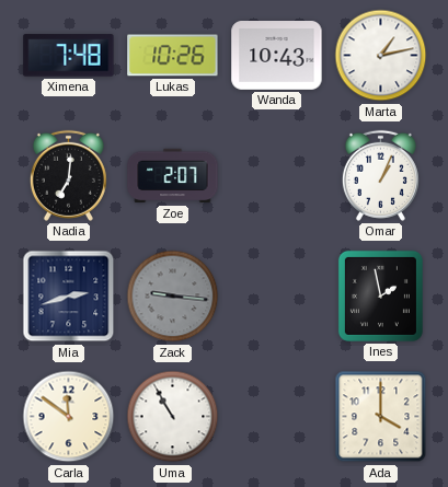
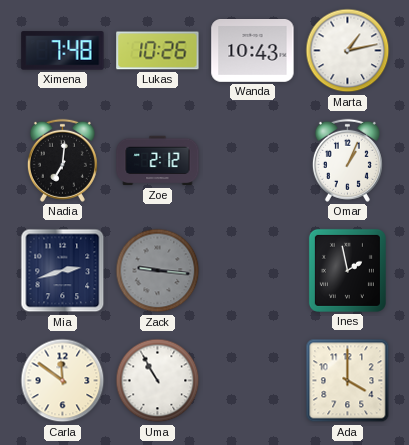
Zoe: 2:07 -> 2:12
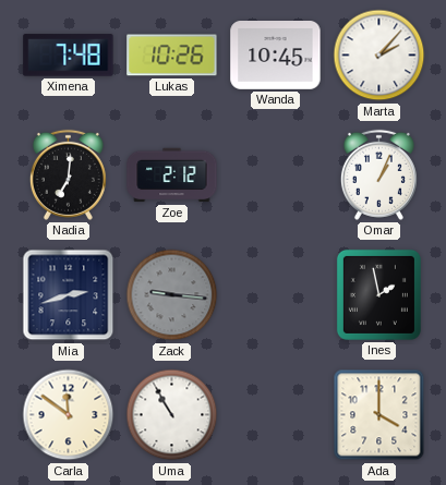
Wanda: 10:43 -> 10:45
Marta: 1:13 -> 2:07
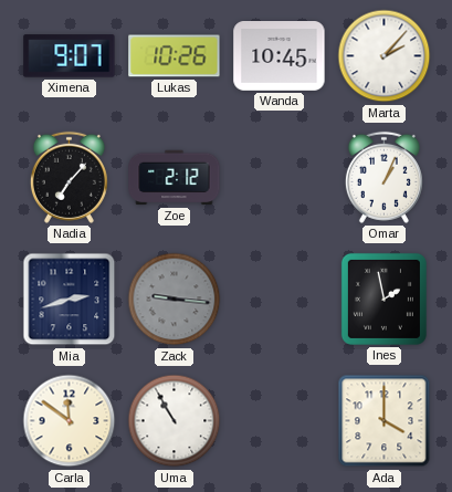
Ximena: 7:48 -> 9:07
Nadia: 7:01 -> 7:07
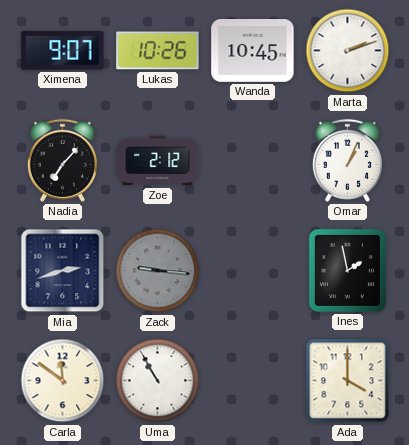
Marta: 2:07 -> 2:12
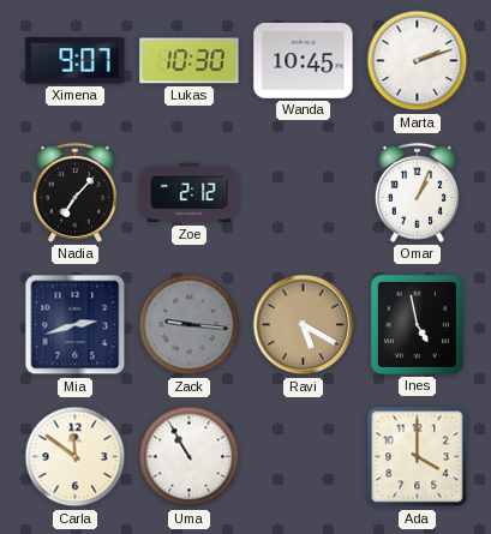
Lukas: 10:26 -> 10:30
Ravi: none -> 5:20
Ines: 1:58 -> 4:58
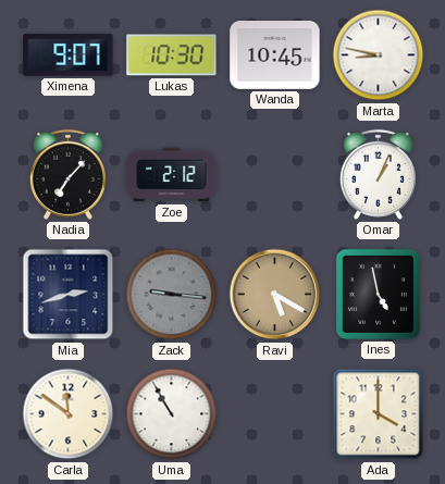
Marta: 2:12 -> 8:47
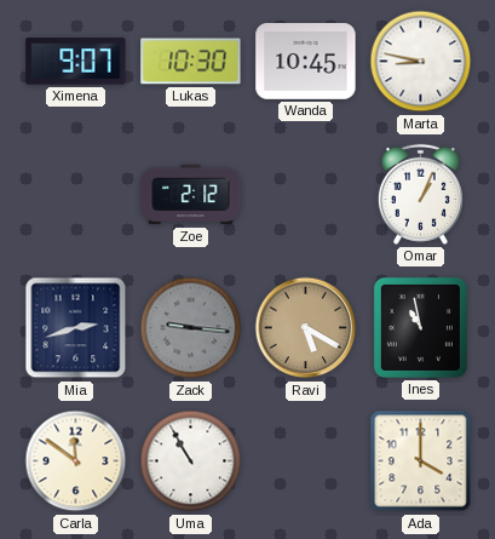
Nadia: 7:07 -> none
Ines: 4:58 -> 10:58
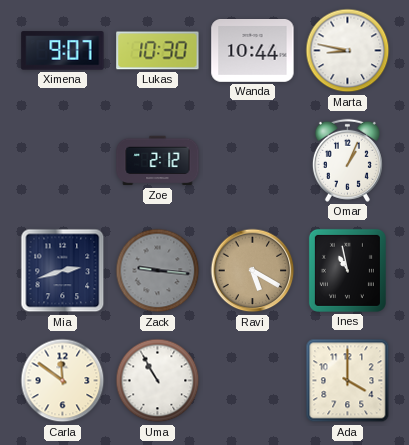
Wanda: 10:45 -> 10:44
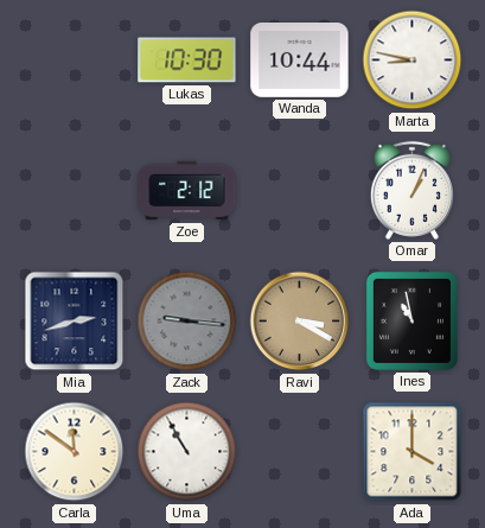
Ximena: 9:07 -> none
Ravi: 5:20 -> 3:20
